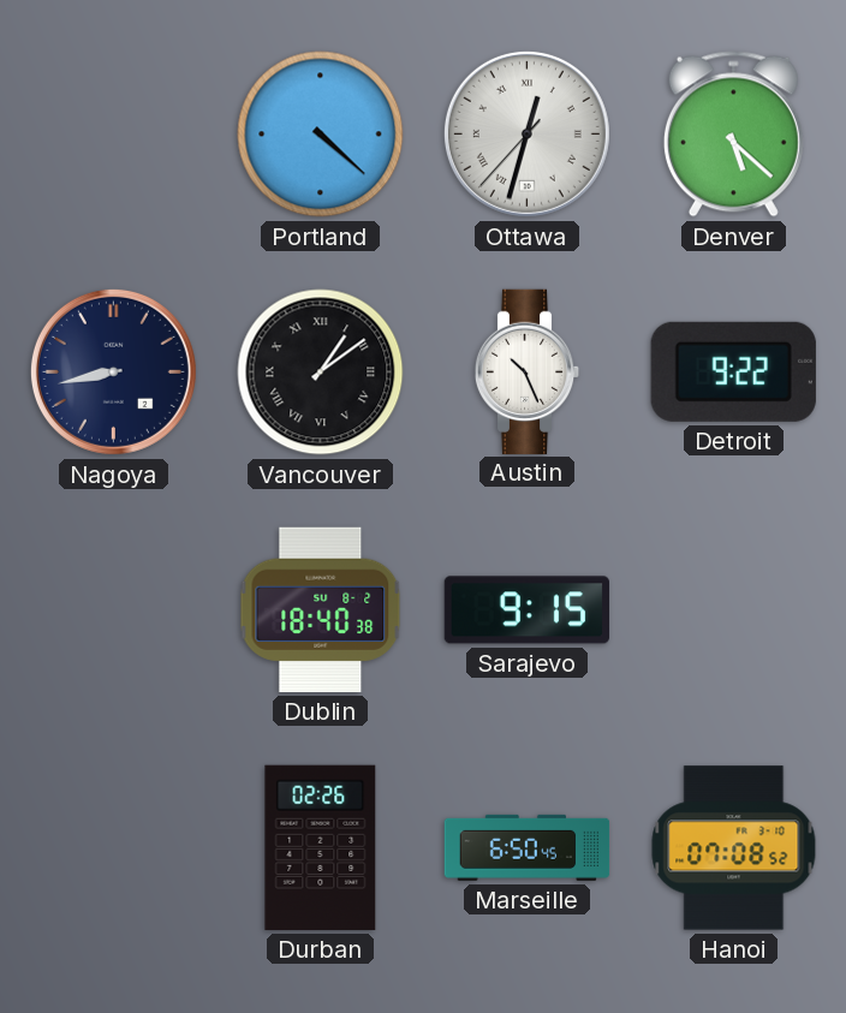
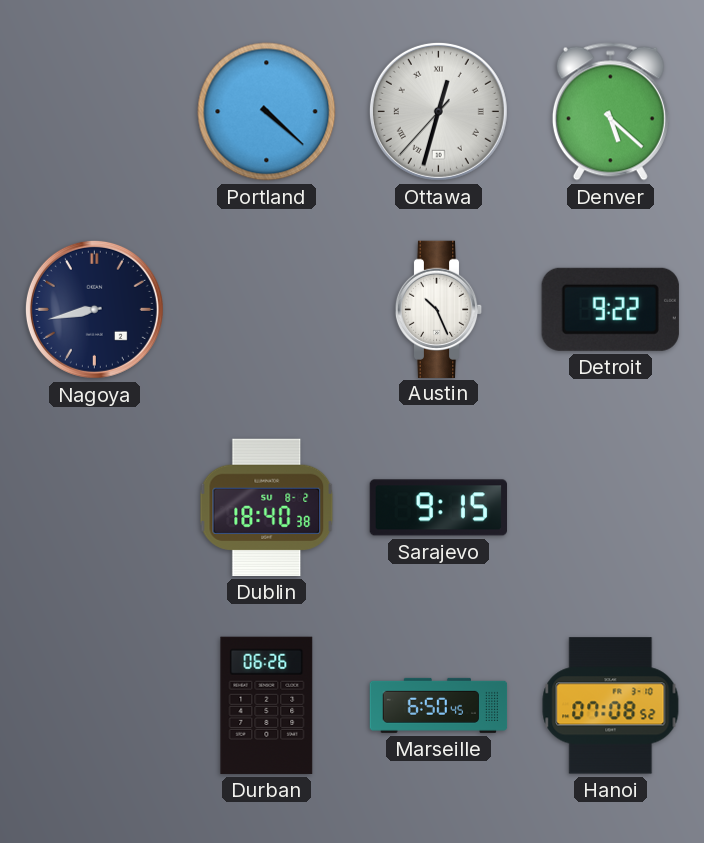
Vancouver: 1:09 -> none
Durban: 02:26 -> 06:26
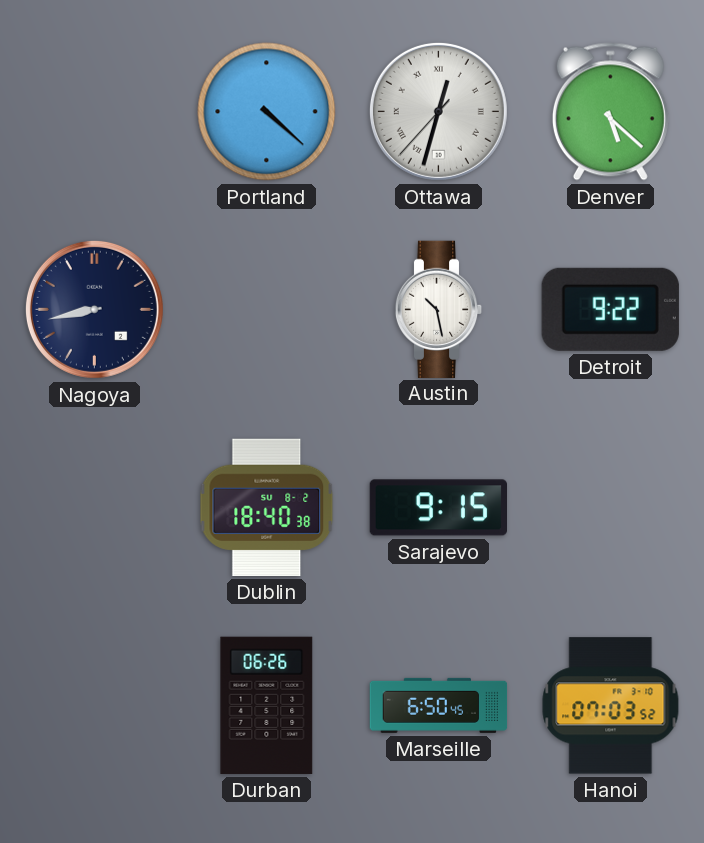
Austin: 10:26 -> 10:28
Hanoi: 07:08 -> 07:03
